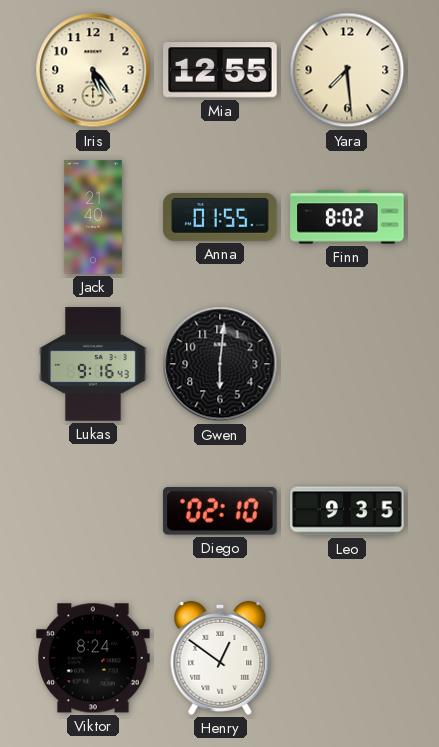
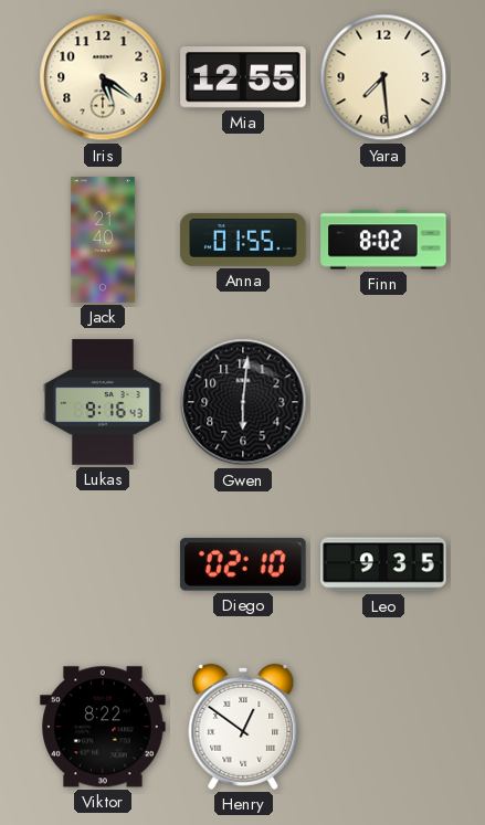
Iris: 5:24 -> 5:21
Viktor: 8:24 -> 8:22
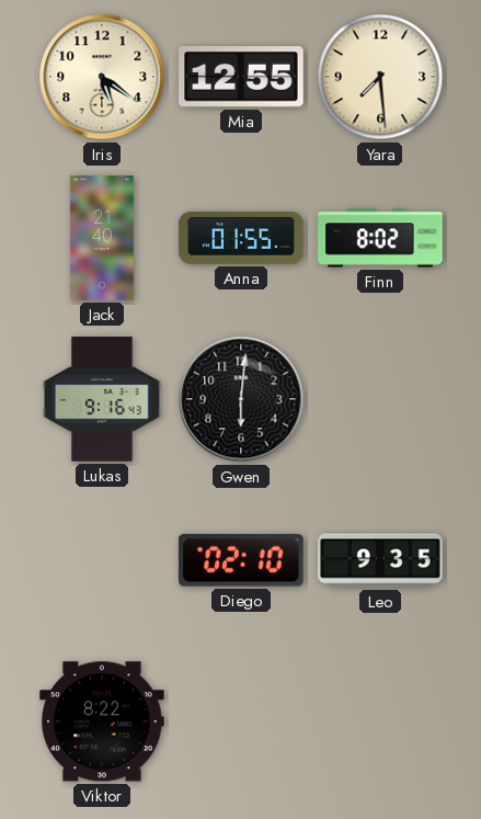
Henry: 12:51 -> none
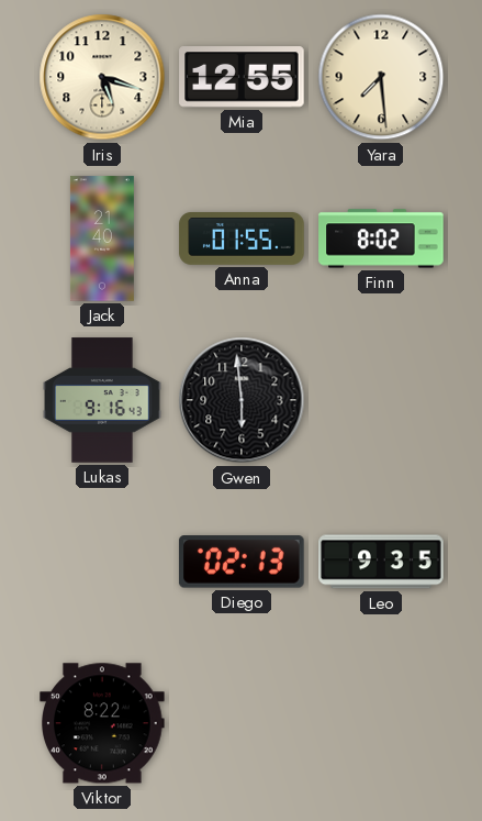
Iris: 5:21 -> 5:18
Gwen: 6:01 -> 5:59
Diego: 02:10 -> 02:13
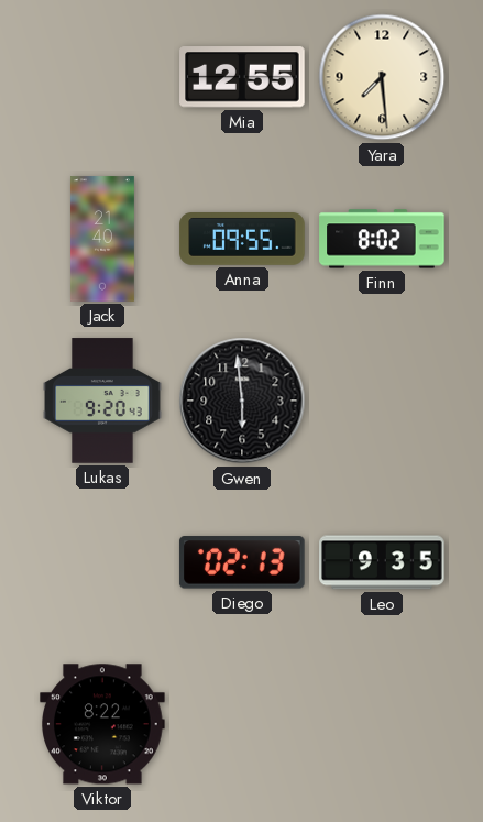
Iris: 5:18 -> none
Anna: 01:55 -> 09:55
Lukas: 9:16 -> 9:20
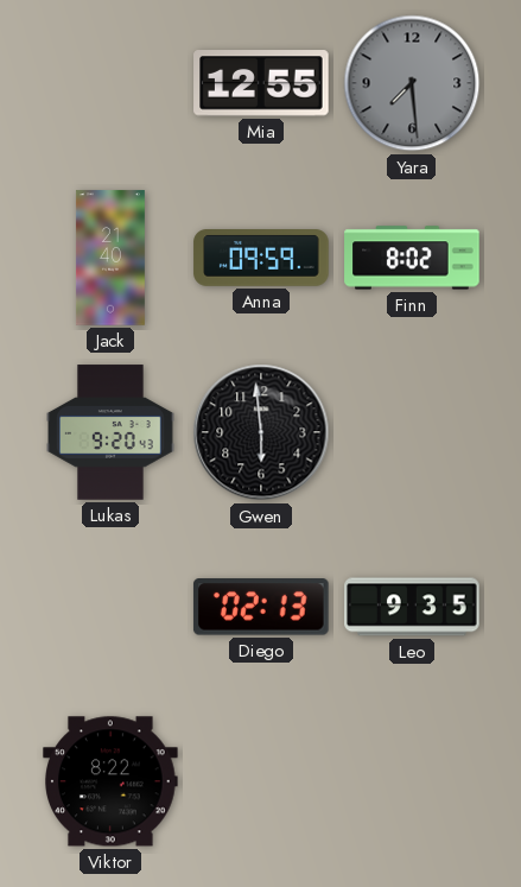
Yara dial: cream -> grey
Anna: 09:55 -> 09:59
